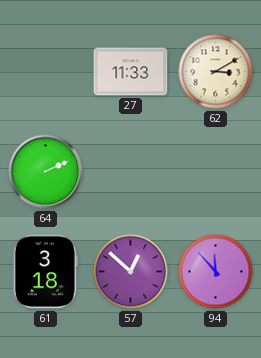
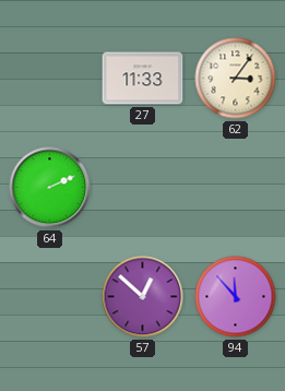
62: 3:10 -> 3:06
61: 3:18 -> none
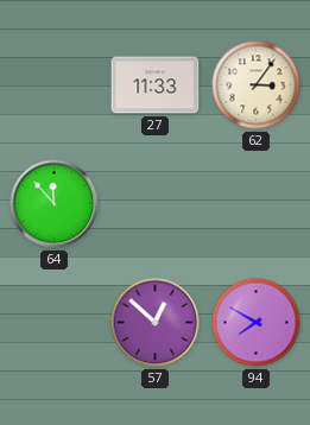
64: 2:11 -> 11:53
94: 11:53 -> 7:50
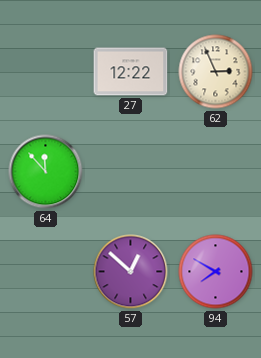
27: 11:33 -> 12:22
62: 3:06 -> 2:56
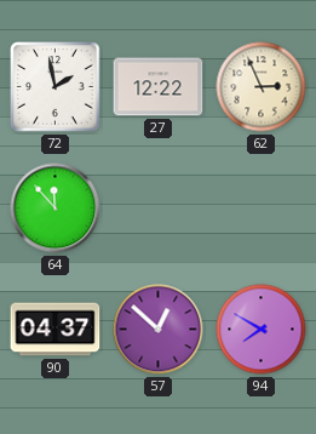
72: none -> 1:58
90: none -> 04:37
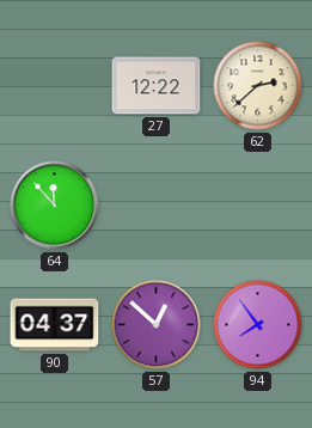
72: 1:58 -> none
62: 2:56 -> 2:38
94: 7:50 -> 7:54
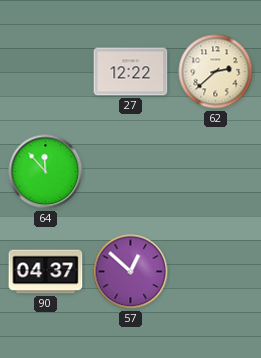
94: 7:54 -> none
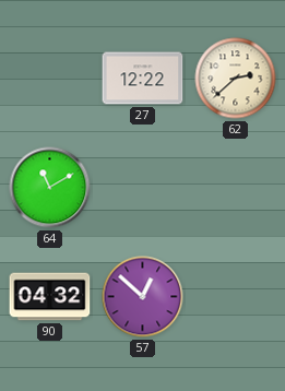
64: 11:53 -> 11:10
90: 04:37 -> 04:32
